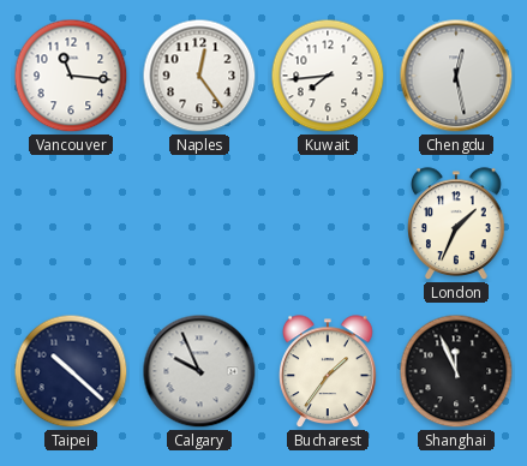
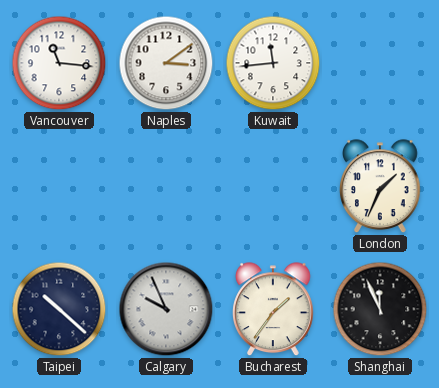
Naples: 12:24 -> 3:09
Kuwait: 7:44 -> 11:44
Chengdu: 12:28 -> none
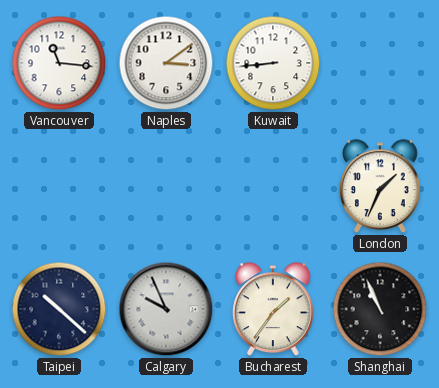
Kuwait: 11:44 -> 8:44
Shanghai: 11:56 -> 10:56
